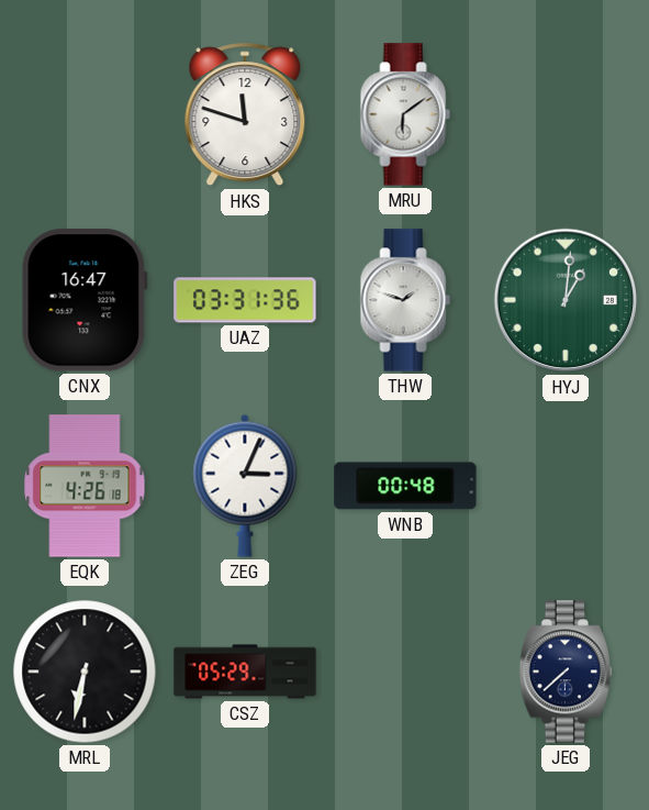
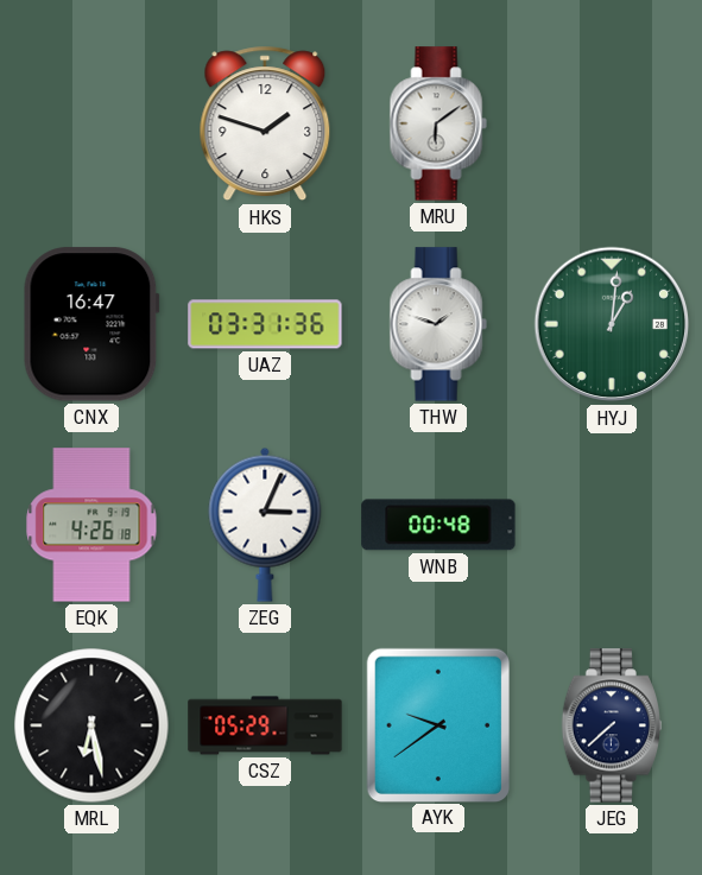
HKS: 11:48 -> 1:48
MRL: 6:32 -> 6:28
AYK: none -> 9:39
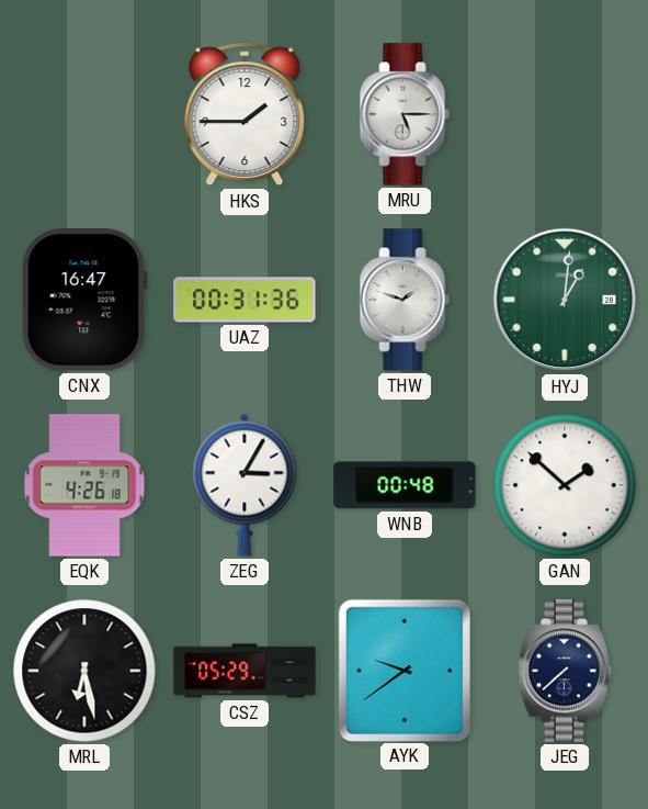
HKS: 1:48 -> 1:45
MRU: 6:09 -> 5:15
UAZ: 03:31 -> 00:31
ZEG: 3:04 -> 3:05
GAN: none -> 1:52
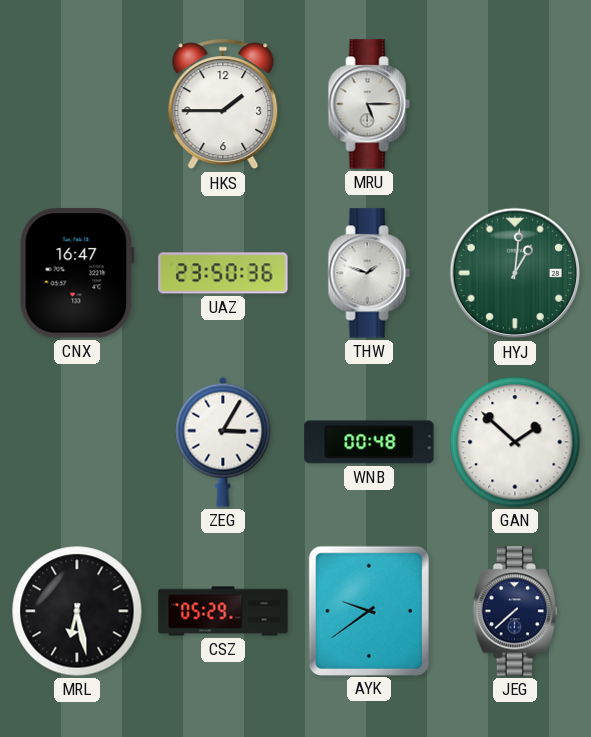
UAZ: 00:31 -> 23:50
EQK: 4:26 -> none
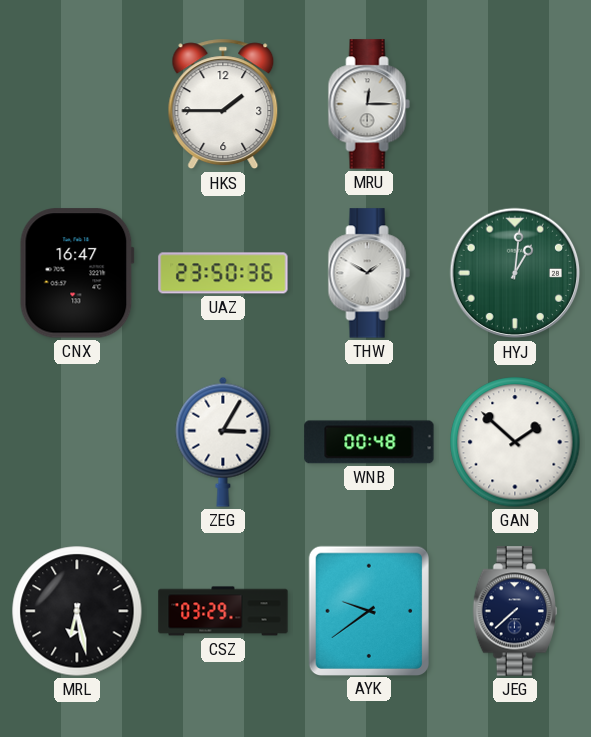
MRU: 5:15 -> 12:15
THW: 1:48 -> 1:50
CSZ: 05:29 -> 03:29
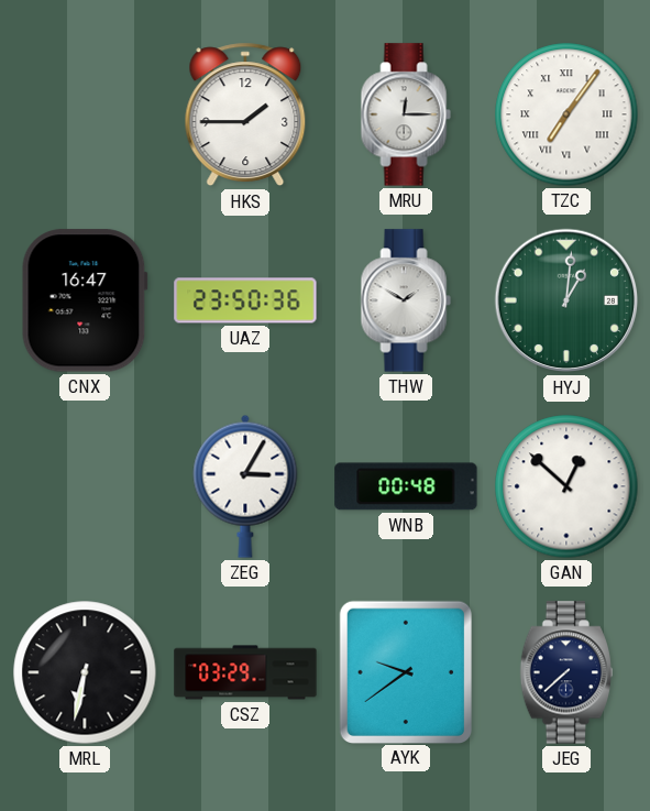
TZC: none -> 7:06
GAN: 1:52 -> 12:52
MRL: 6:28 -> 6:32
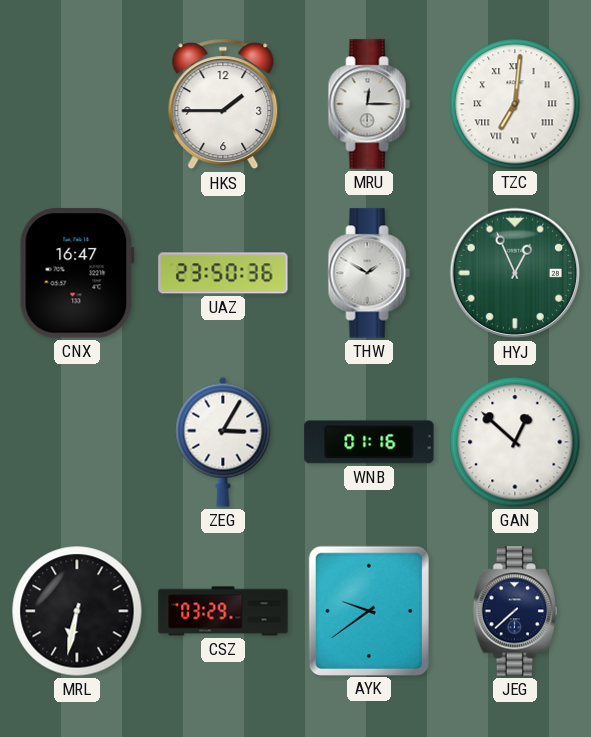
TZC: 7:06 -> 7:01
HYJ: 1:01 -> 12:56
WNB: 00:48 -> 01:16
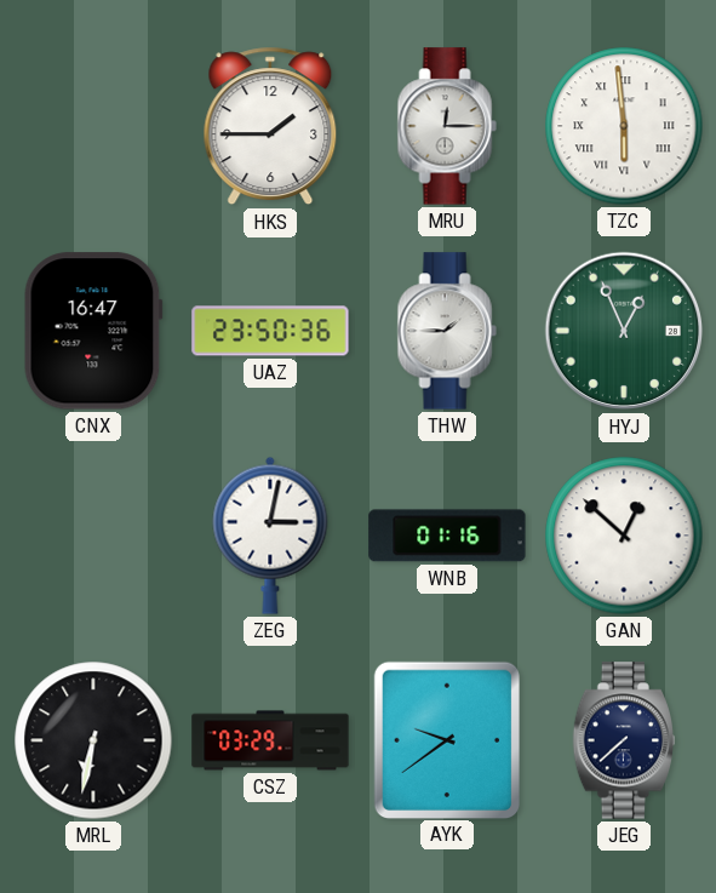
TZC: 7:01 -> 5:59
THW: 1:50 -> 1:45
ZEG: 3:05 -> 3:02
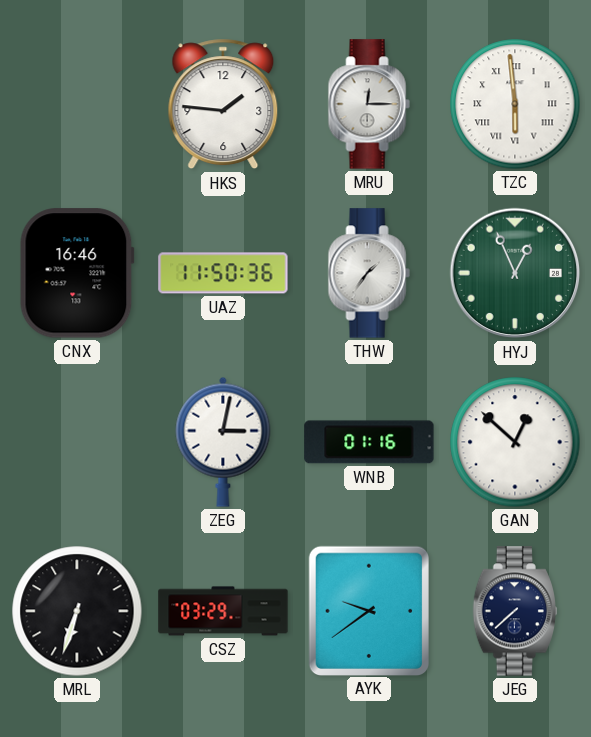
HKS: 1:45 -> 1:46
CNX: 16:47 -> 16:46
UAZ: 23:50 -> 11:50
THW: 1:45 -> 1:36
MRL: 6:32 -> 6:33
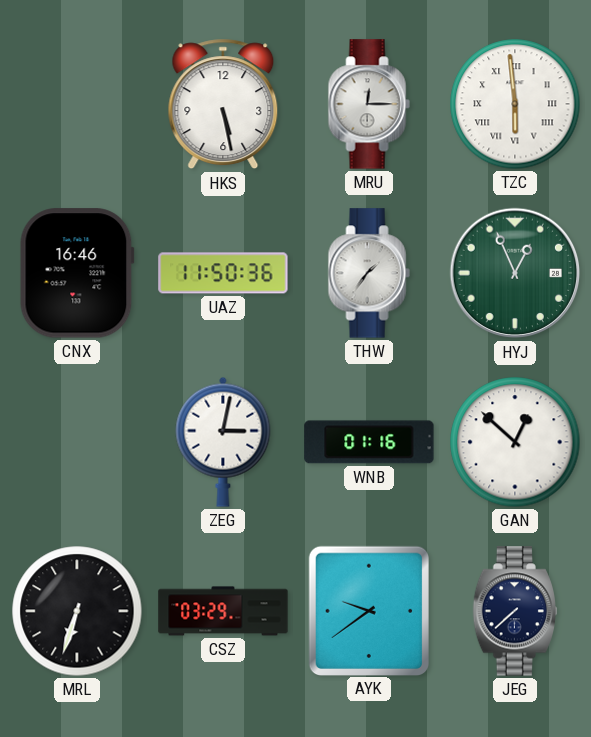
HKS: 1:46 -> 5:28
